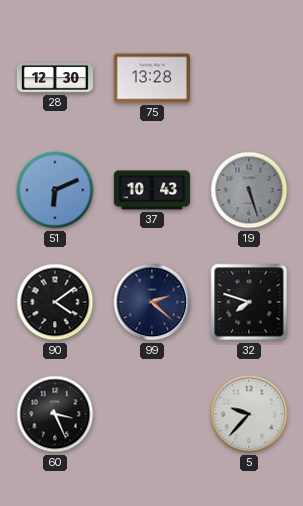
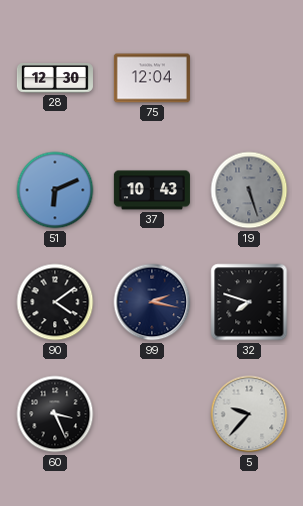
75: 13:28 -> 12:04
99: 2:22 -> 2:17
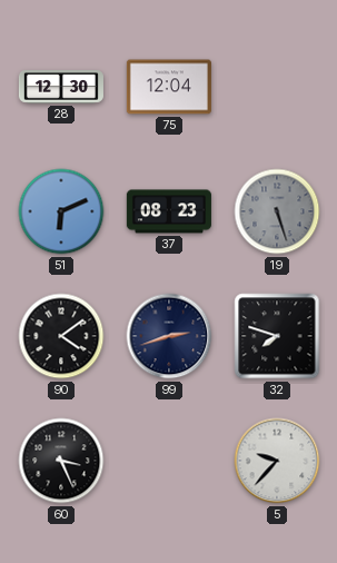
37: 10:43 -> 08:23
99: 2:17 -> 2:42
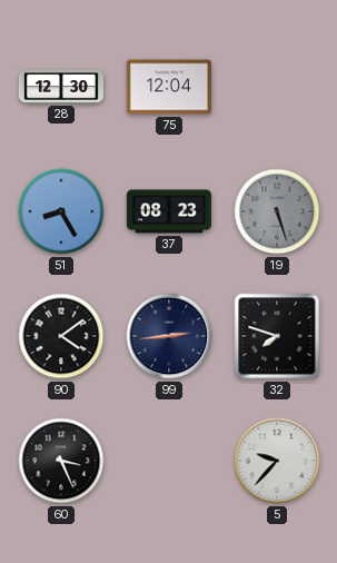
51: 6:11 -> 8:25
99: 2:42 -> 2:44
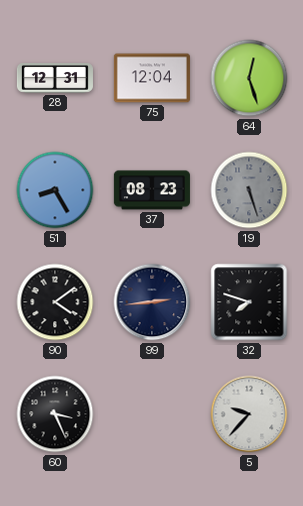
28: 12:30 -> 12:31
64: none -> 12:27
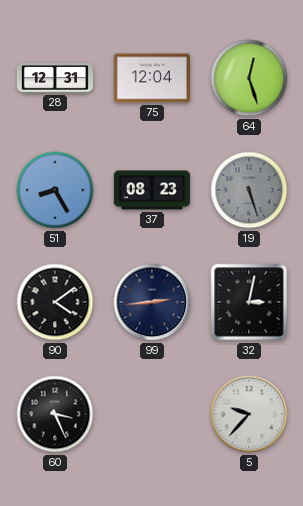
32: 7:48 -> 3:02
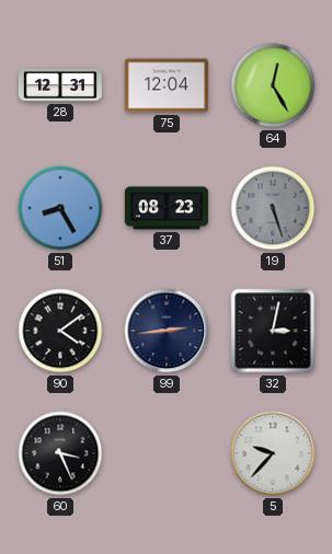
64: 12:27 -> 12:25
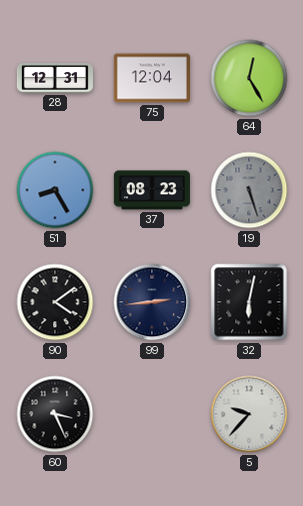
32: 3:02 -> 6:02
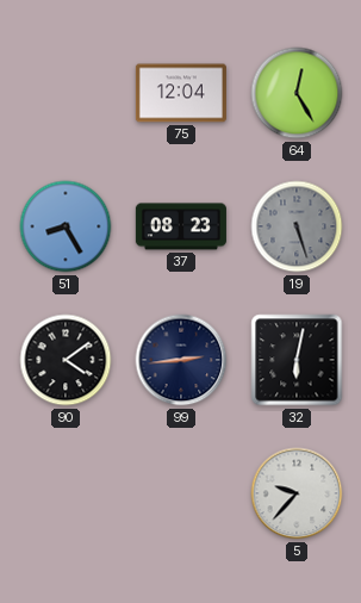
28: 12:31 -> none
60: 3:26 -> none
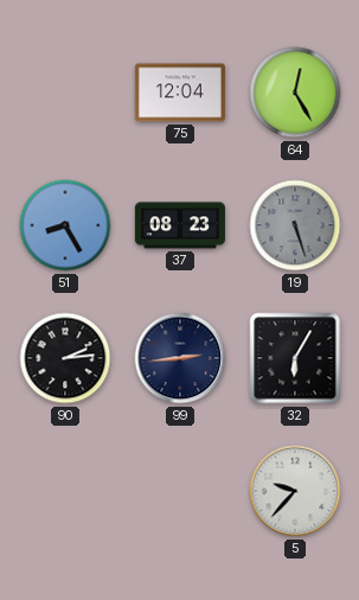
90: 4:09 -> 2:14
32: 6:02 -> 6:05
